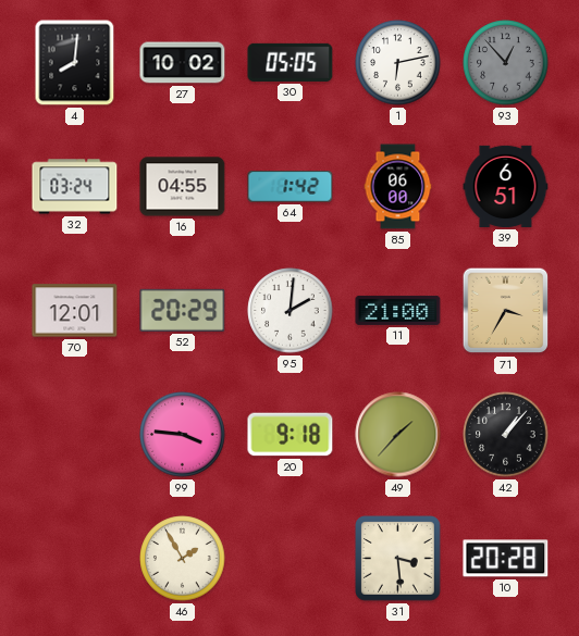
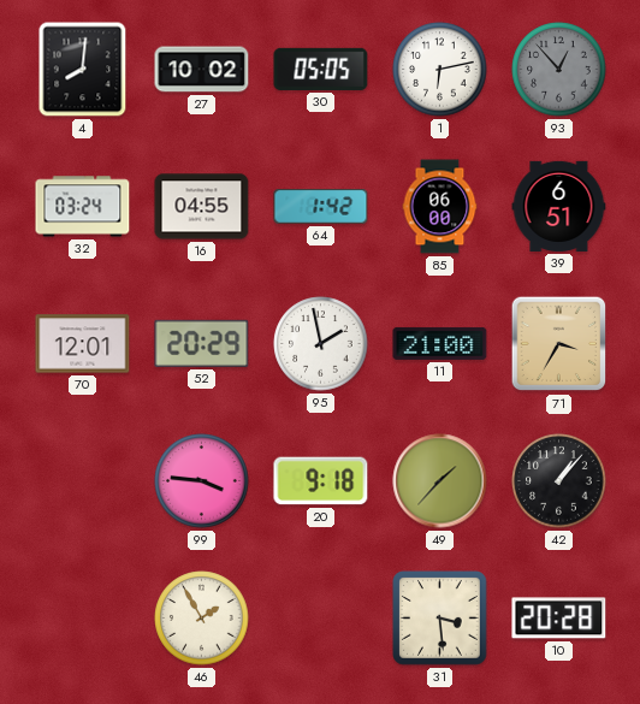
95: 2:01 -> 1:58
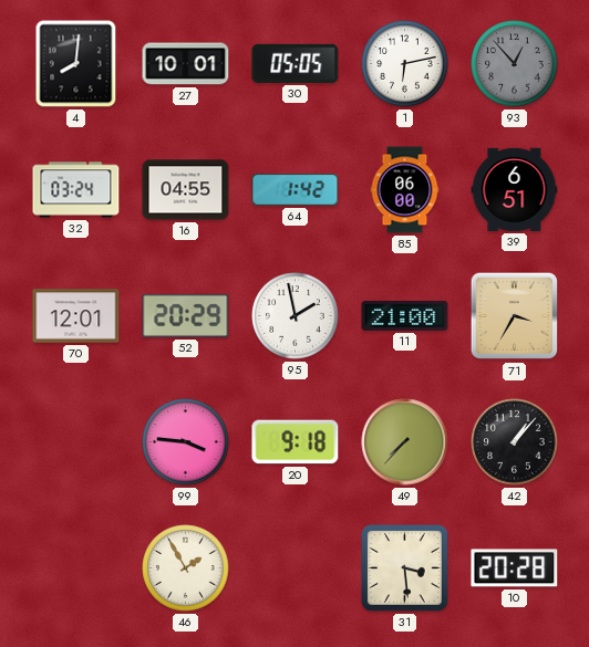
27: 10:02 -> 10:01
49: 1:37 -> 7:37
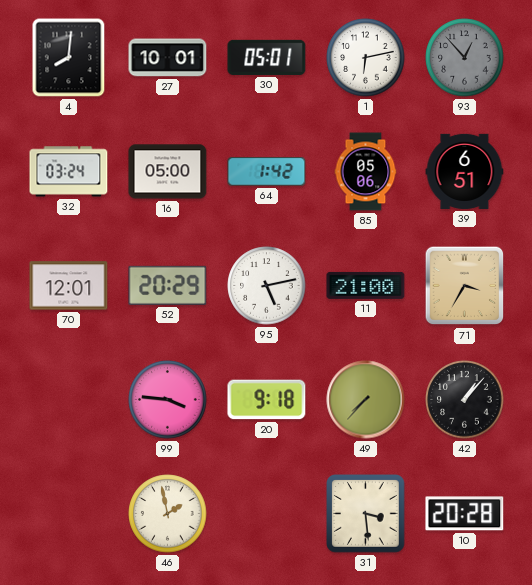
30: 05:05 -> 05:01
16: 04:55 -> 05:00
85: 06:00 -> 05:06
95: 1:58 -> 5:13
46: 1:55 -> 1:58
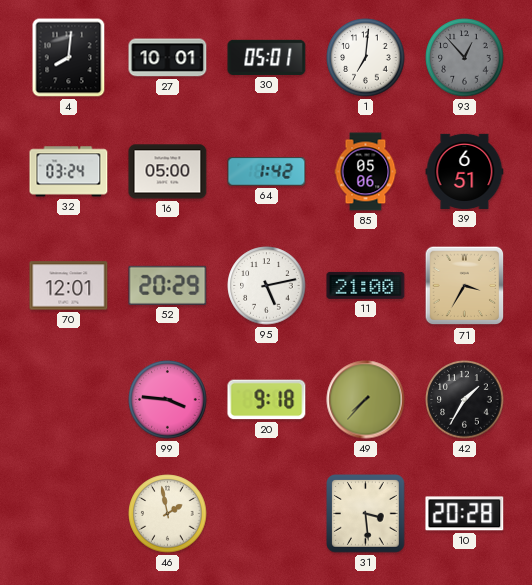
1: 6:13 -> 7:01
42: 1:07 -> 1:35
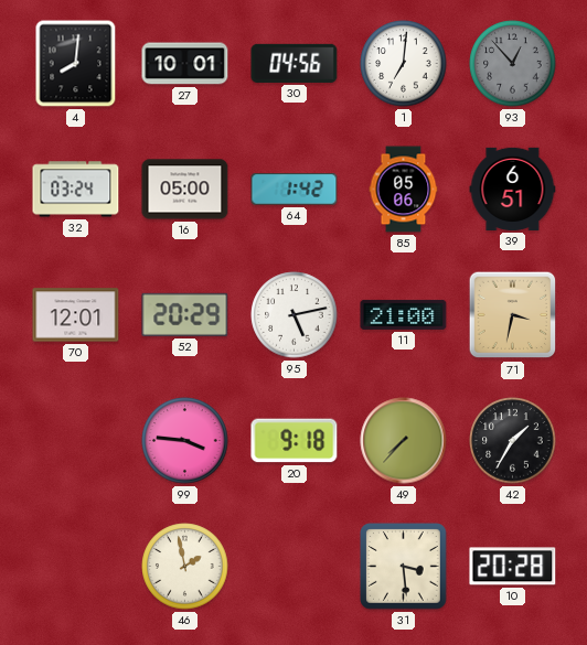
30: 05:01 -> 04:56
71: 3:35 -> 3:32
